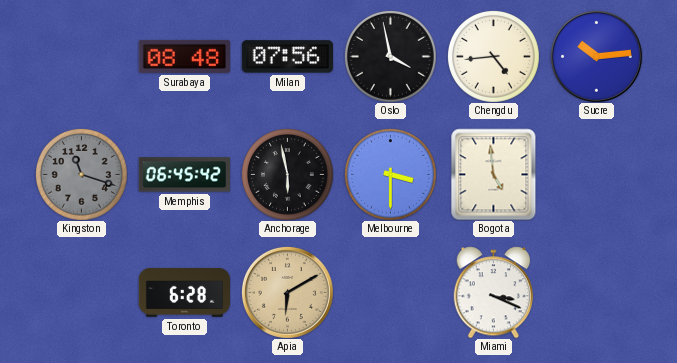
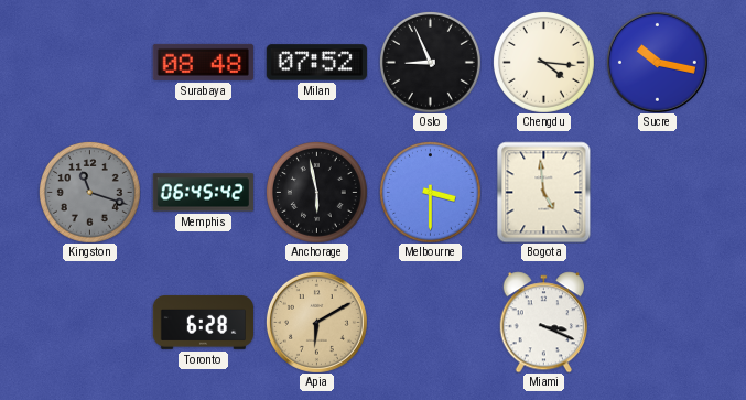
Milan: 07:56 -> 07:52
Oslo: 3:58 -> 8:56
Chengdu: 4:44 -> 4:16
Sucre: 10:14 -> 10:17
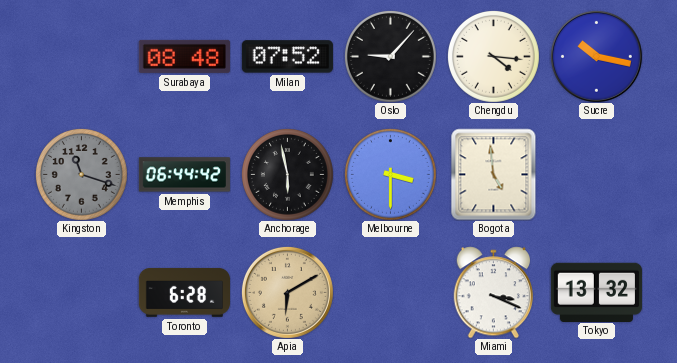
Oslo: 8:56 -> 9:07
Memphis: 06:45 -> 06:44
Tokyo: none -> 13:32
